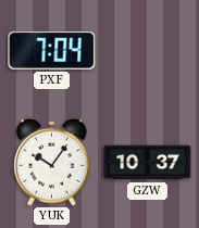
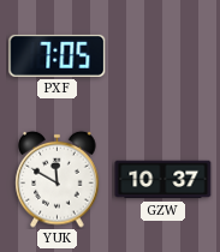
PXF: 7:04 -> 7:05
YUK: 10:06 -> 11:50
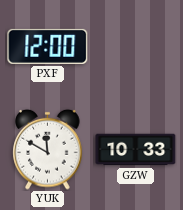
PXF: 7:05 -> 12:00
GZW: 10:37 -> 10:33
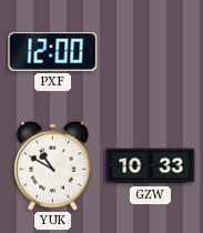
YUK: 11:50 -> 10:50
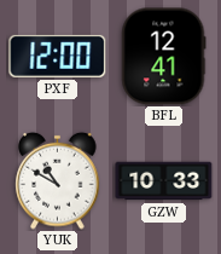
BFL: none -> 12:41
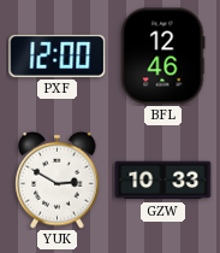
BFL: 12:41 -> 12:46
YUK: 10:50 -> 2:50
